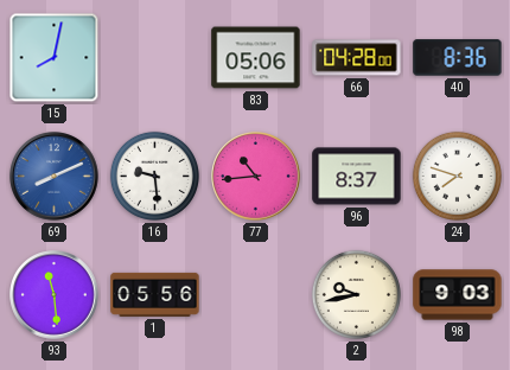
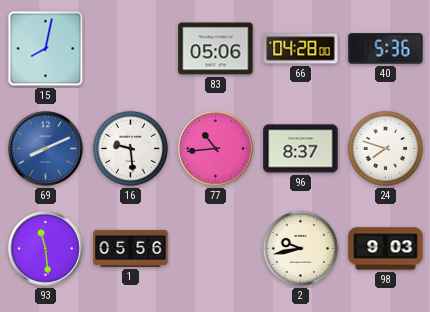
40: 8:36 -> 5:36
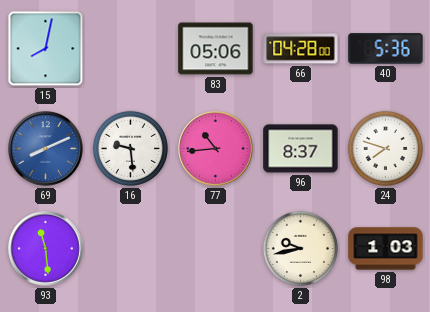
1: 05:56 -> none
98: 9:03 -> 1:03
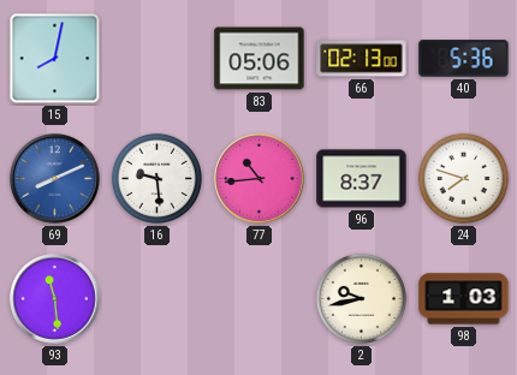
66: 04:28 -> 02:13
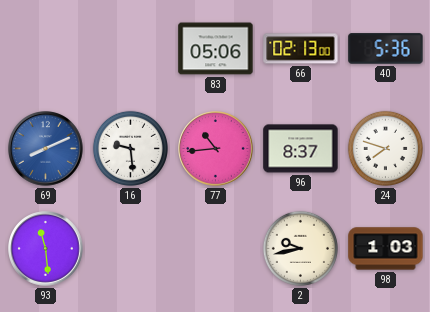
15: 8:02 -> none
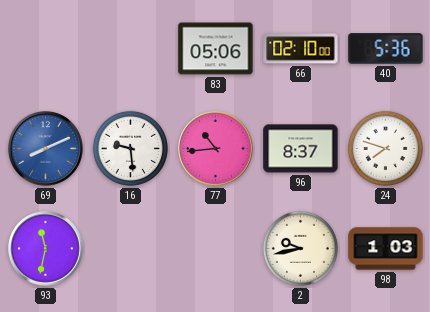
66: 02:13 -> 02:10
93: 11:29 -> 11:32
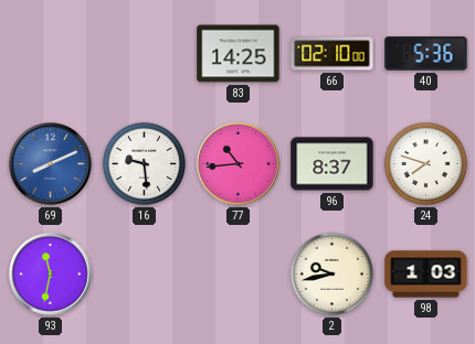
83: 05:06 -> 14:25
